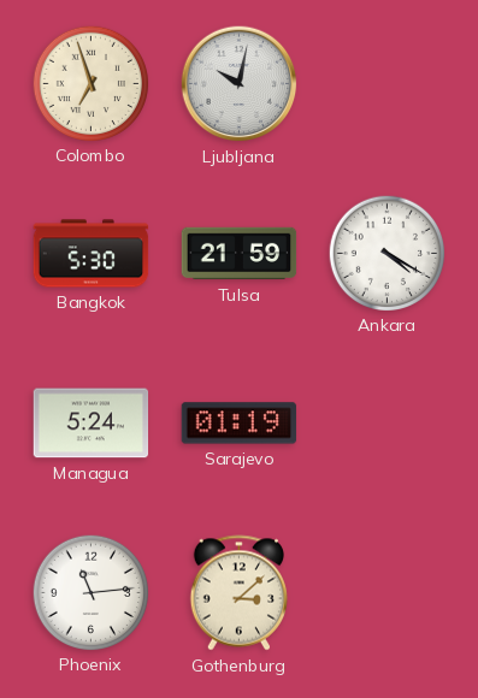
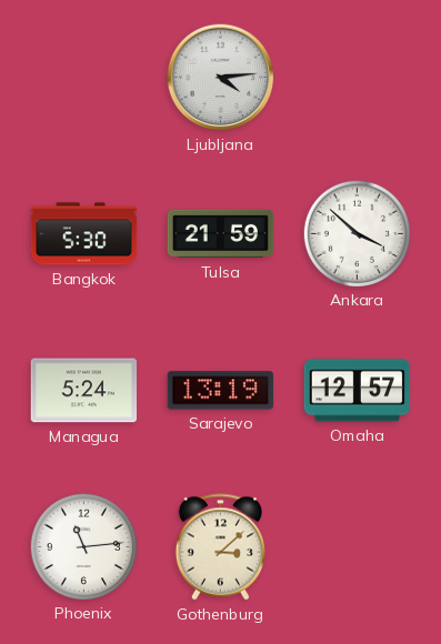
Colombo: 6:57 -> none
Ljubljana: 10:02 -> 4:14
Ankara: 4:20 -> 3:52
Sarajevo: 01:19 -> 13:19
Omaha: none -> 12:57
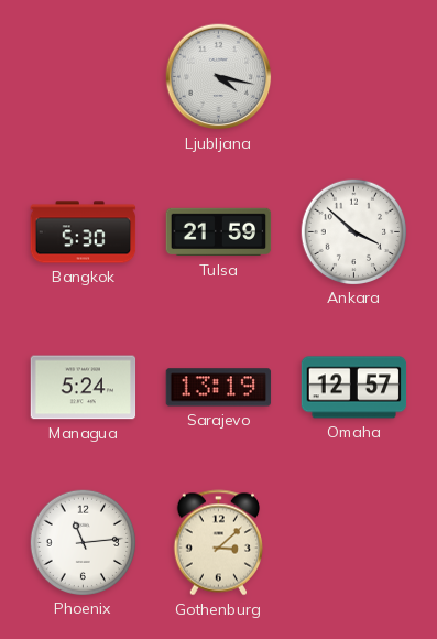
Ljubljana: 4:14 -> 4:17
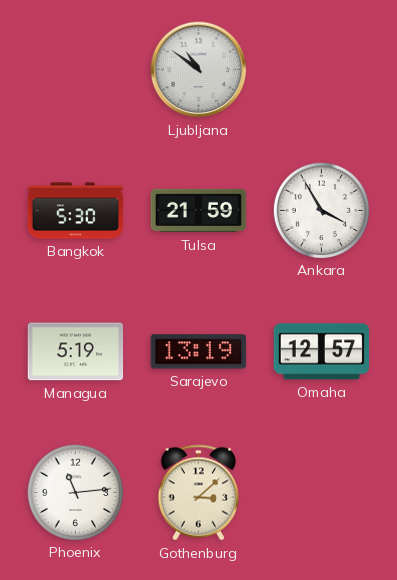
Ljubljana: 4:17 -> 10:51
Ankara: 3:52 -> 3:55
Managua: 5:24 -> 5:19
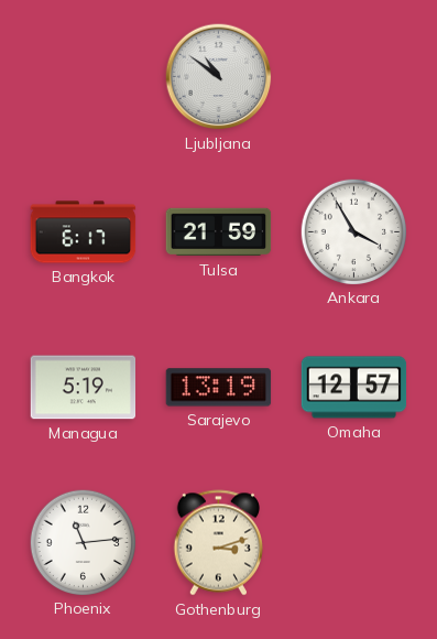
Bangkok: 5:30 -> 6:17
Gothenburg: 3:08 -> 3:12
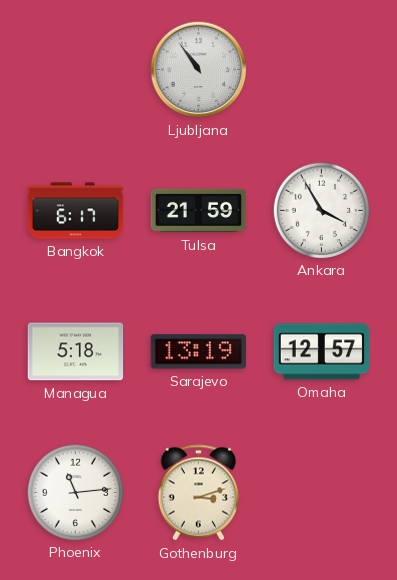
Ljubljana: 10:51 -> 10:54
Managua: 5:19 -> 5:18
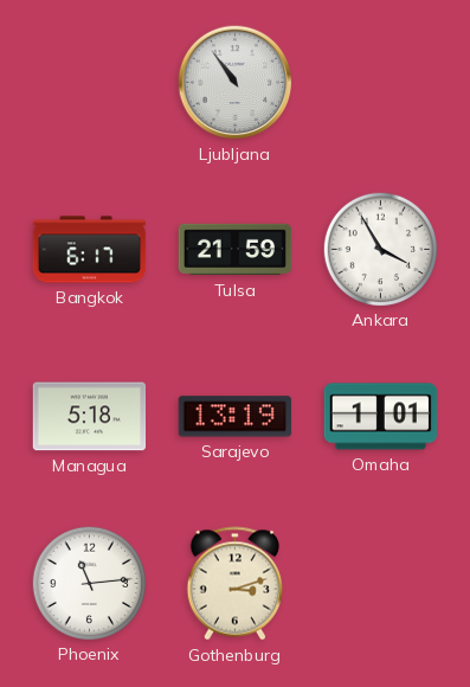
Omaha: 12:57 -> 1:01
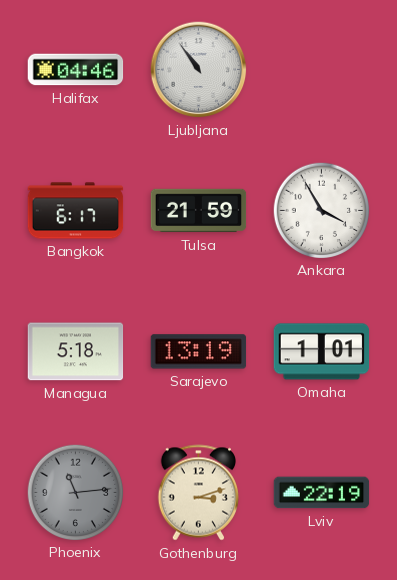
Halifax: none -> 04:46
Phoenix dial: white -> grey
Lviv: none -> 22:19
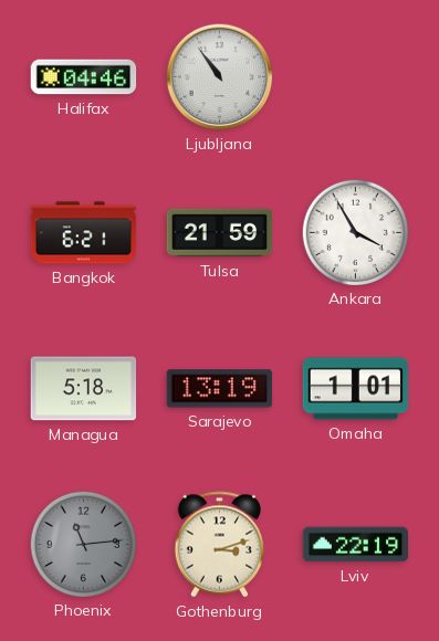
Bangkok: 6:17 -> 6:21
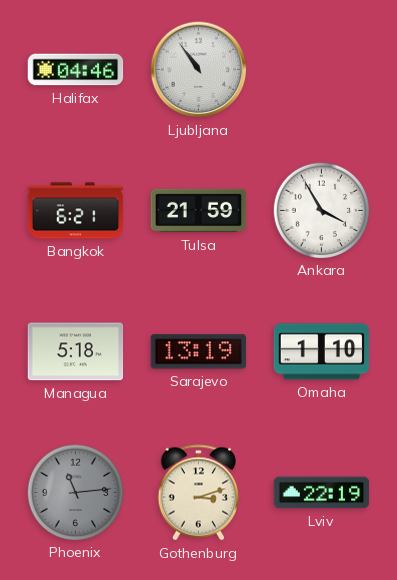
Omaha: 1:01 -> 1:10
